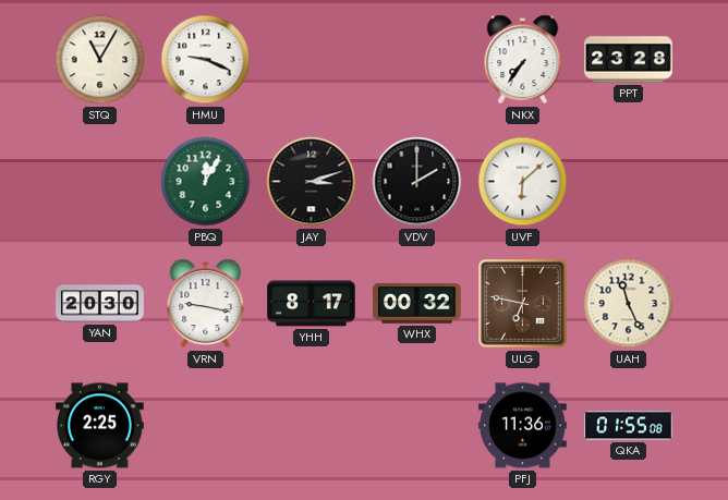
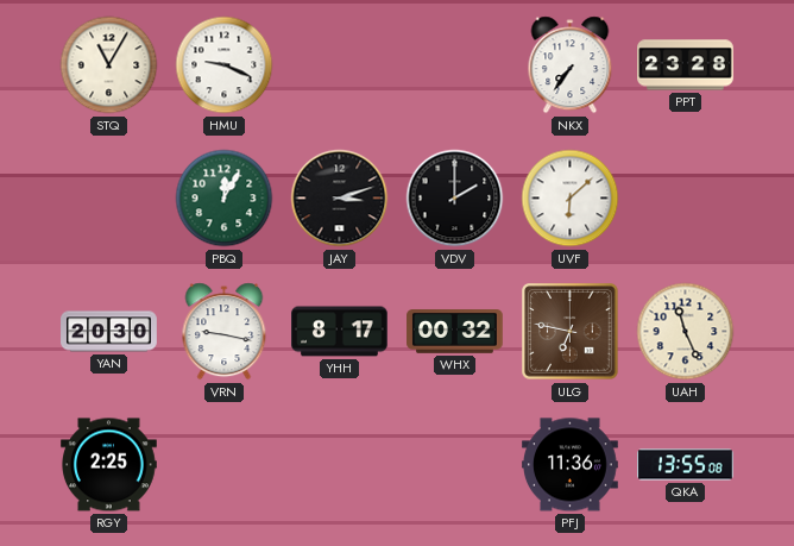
QKA: 01:55 -> 13:55
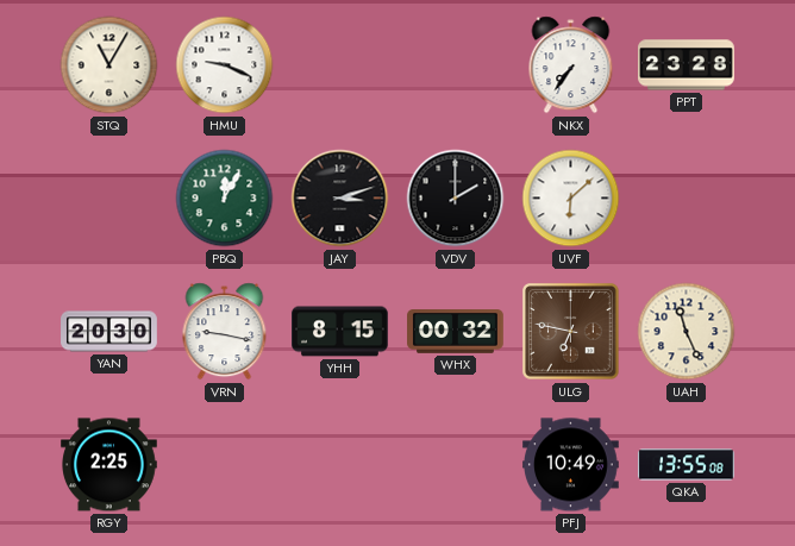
YHH: 8:17 -> 8:15
PFJ: 11:36 -> 10:49
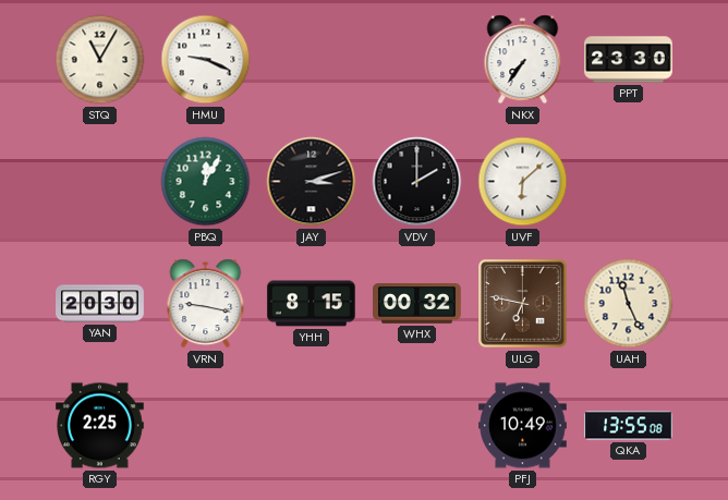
PPT: 23:28 -> 23:30
